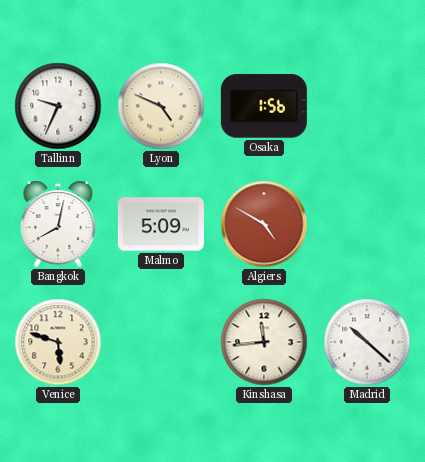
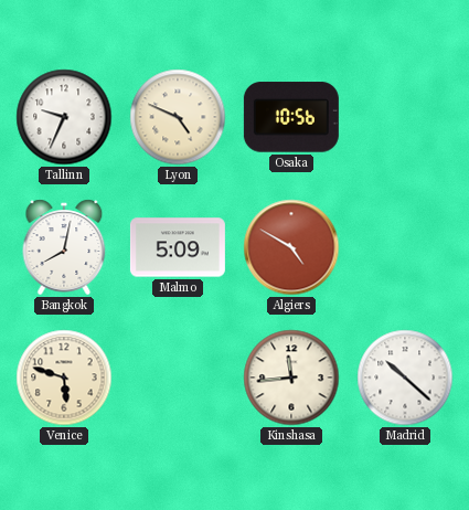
Osaka: 1:56 -> 10:56
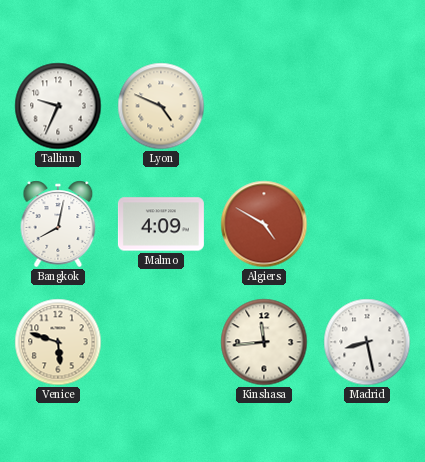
Osaka: 10:56 -> none
Malmo: 5:09 -> 4:09
Madrid: 10:22 -> 8:28
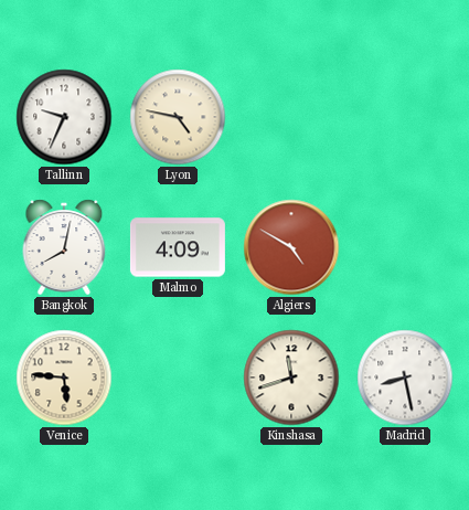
Lyon: 4:49 -> 4:47
Venice: 5:48 -> 5:46
Kinshasa: 11:44 -> 11:42
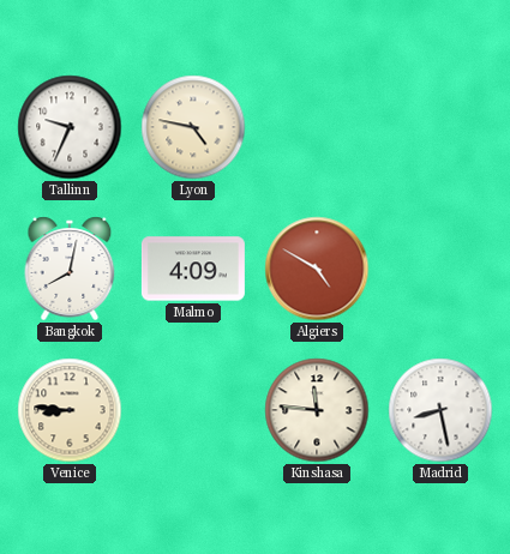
Venice: 5:46 -> 8:46
Kinshasa: 11:42 -> 11:46
